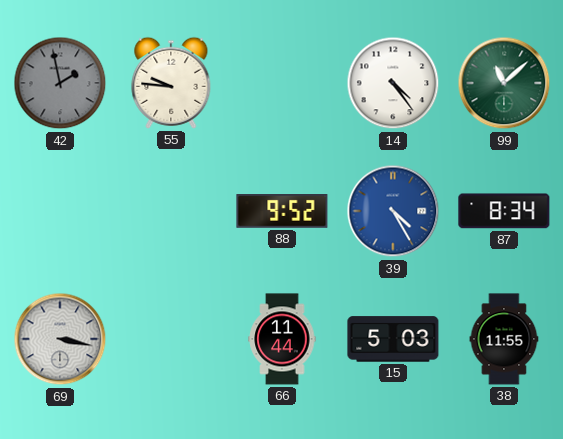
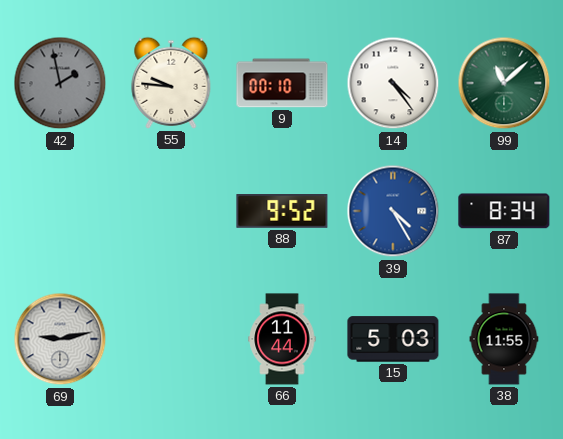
9: none -> 00:10
69: 3:17 -> 9:13
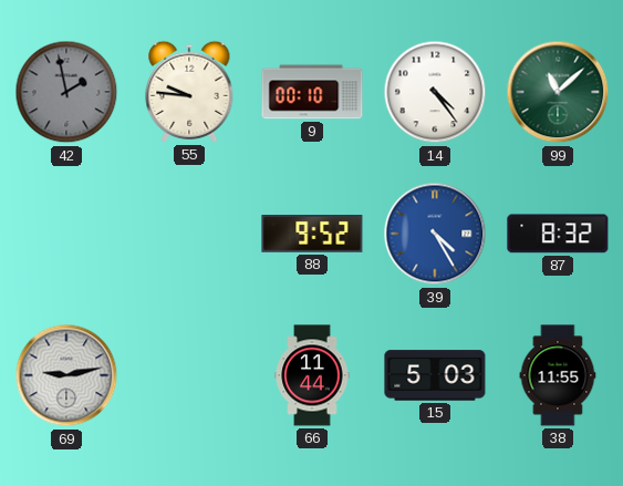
87: 8:34 -> 8:32
